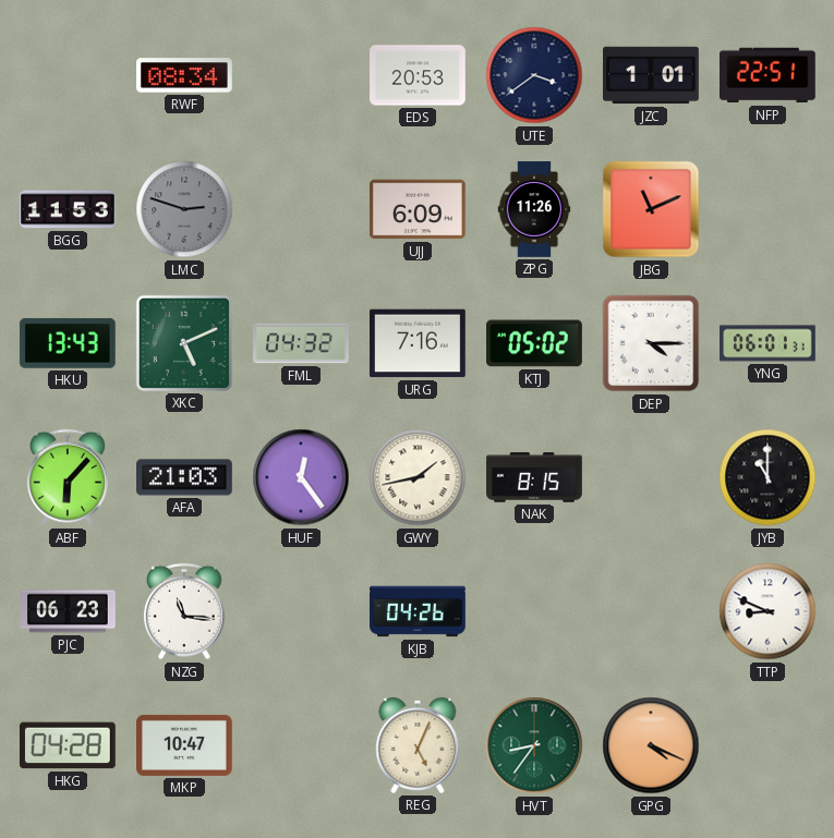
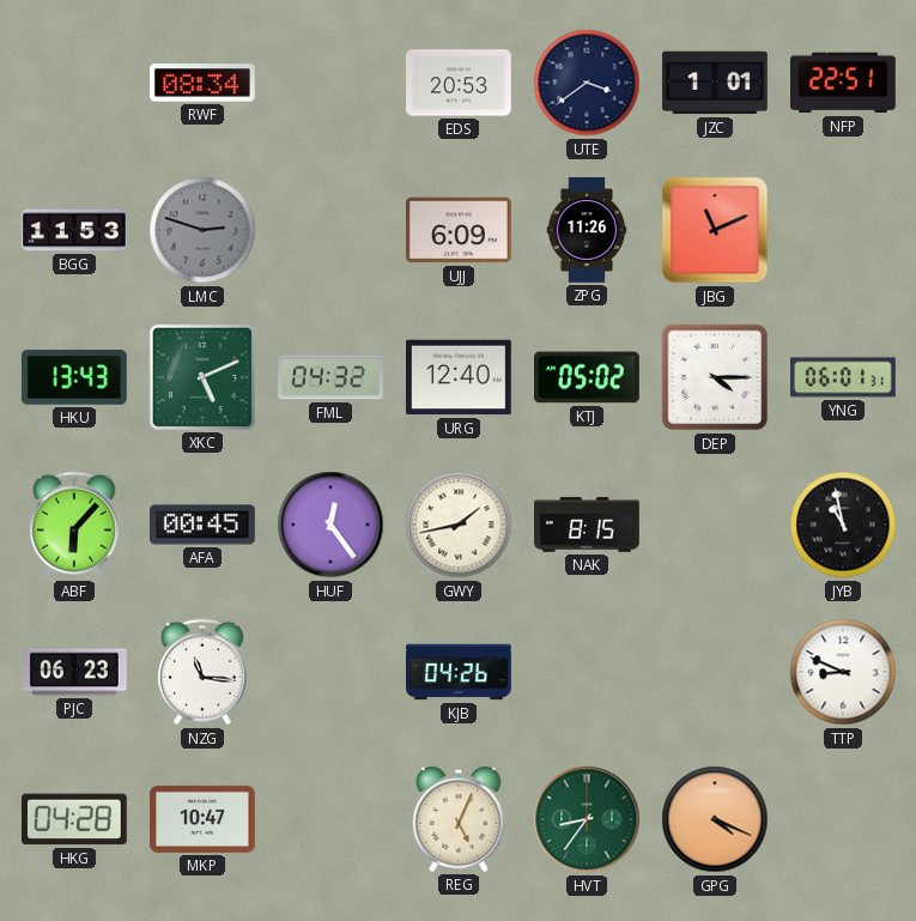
URG: 7:16 -> 12:40
AFA: 21:03 -> 00:45
JYB: 11:00 -> 10:58
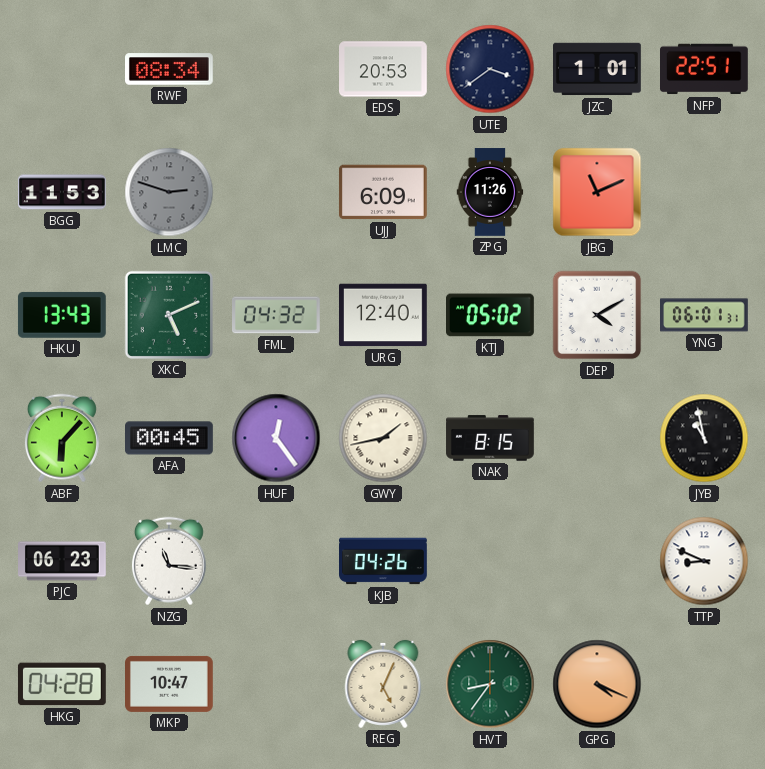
DEP: 4:15 -> 4:10
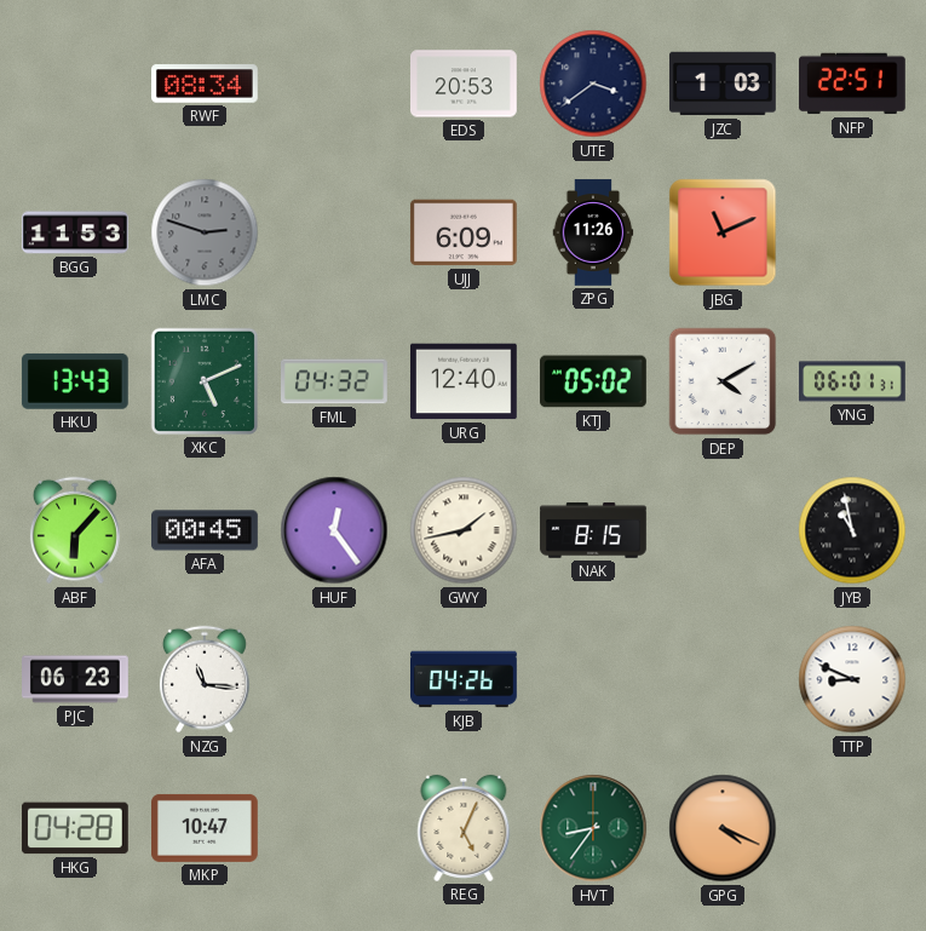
JZC: 1:01 -> 1:03
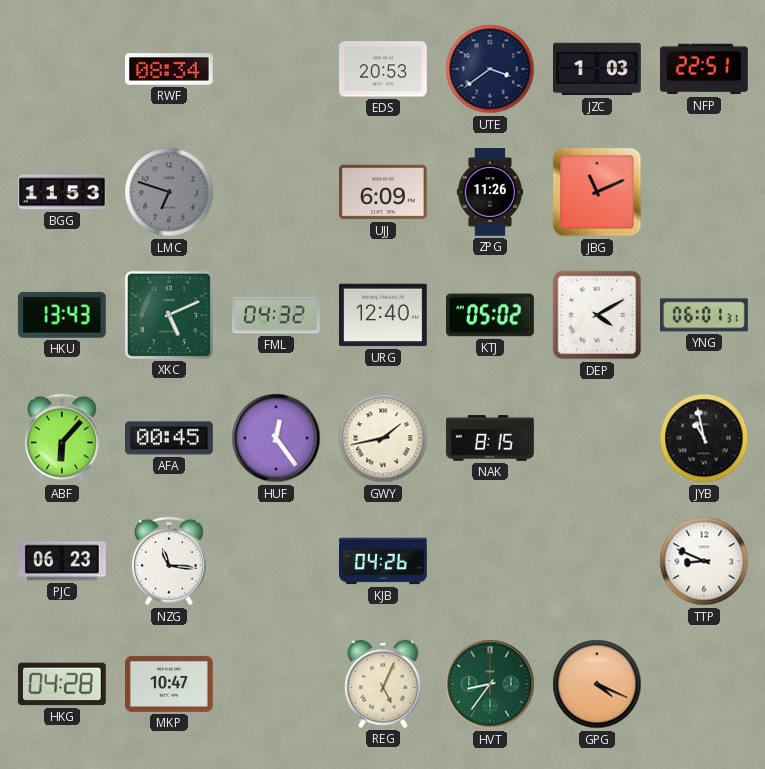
LMC: 2:48 -> 6:48
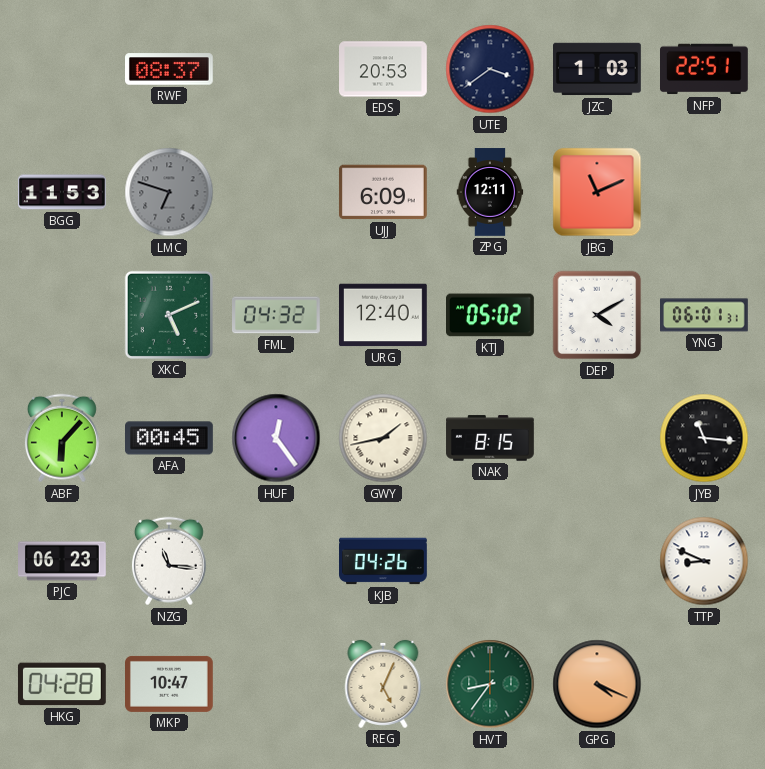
RWF: 08:34 -> 08:37
ZPG: 11:26 -> 12:11
HKU: 13:43 -> none
JYB: 10:58 -> 11:16
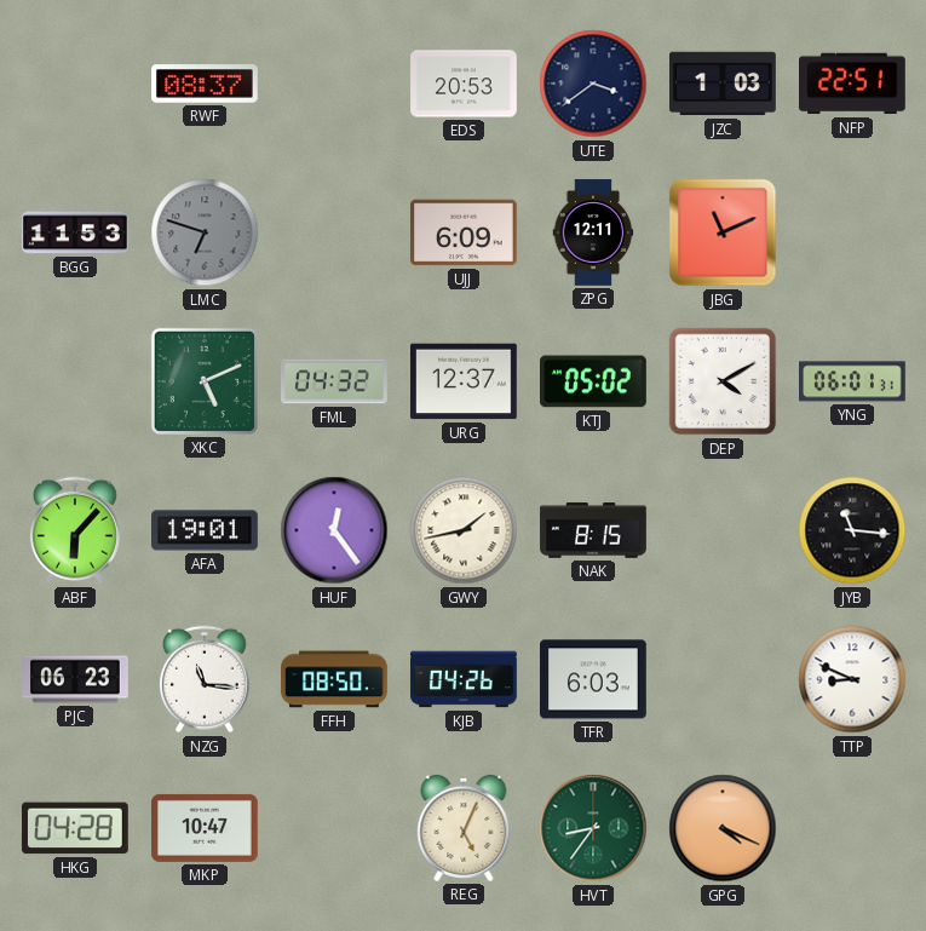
URG: 12:40 -> 12:37
AFA: 00:45 -> 19:01
FFH: none -> 08:50
TFR: none -> 6:03
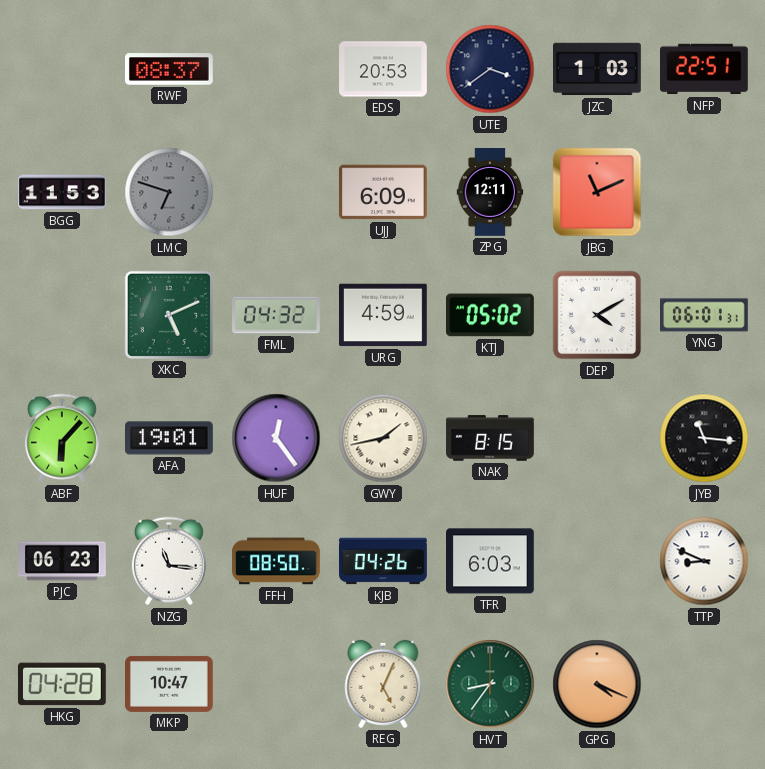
URG: 12:37 -> 4:59
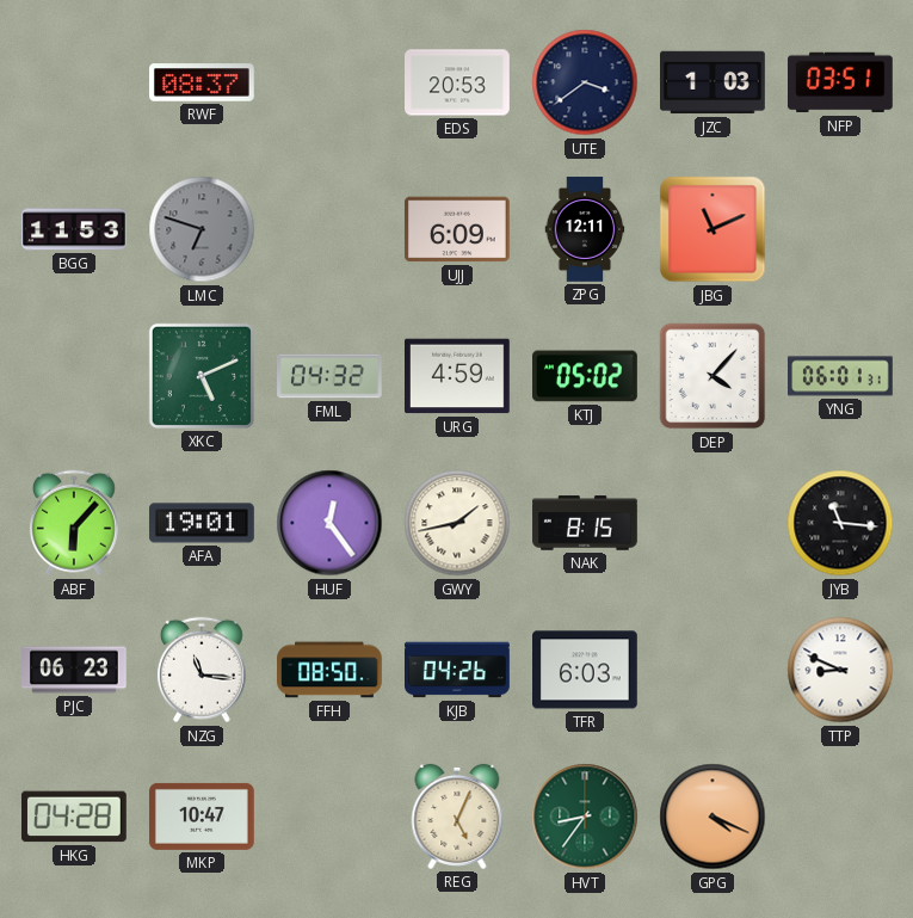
NFP: 22:51 -> 03:51
DEP: 4:10 -> 4:07
